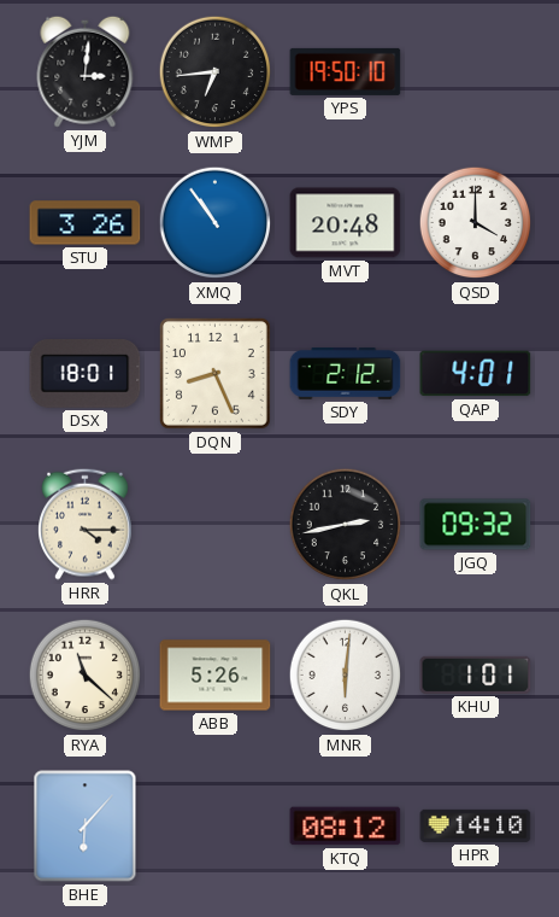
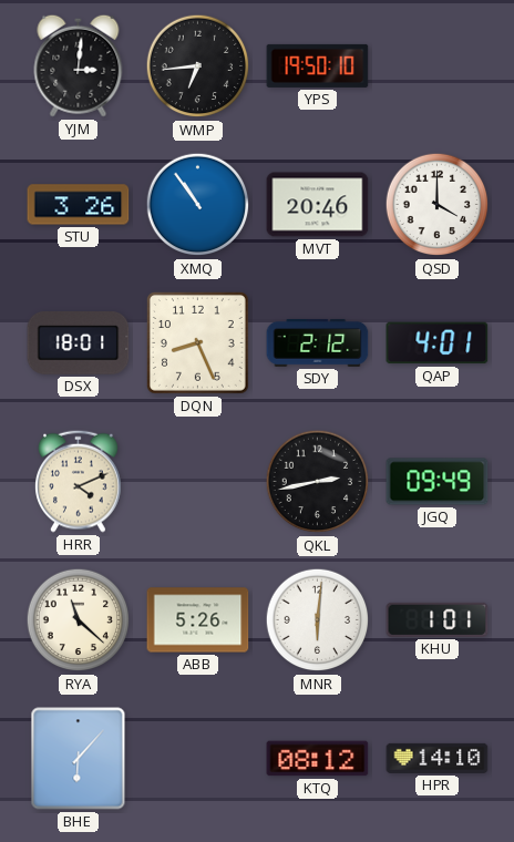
MVT: 20:48 -> 20:46
HRR: 4:15 -> 4:11
JGQ: 09:32 -> 09:49
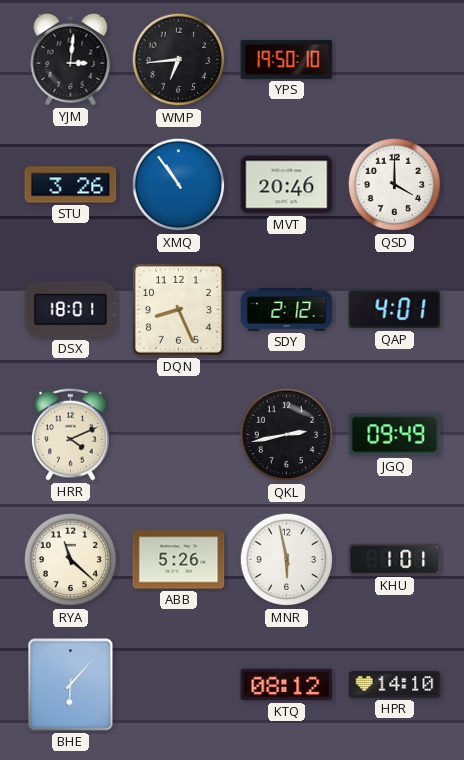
MNR: 6:01 -> 5:58
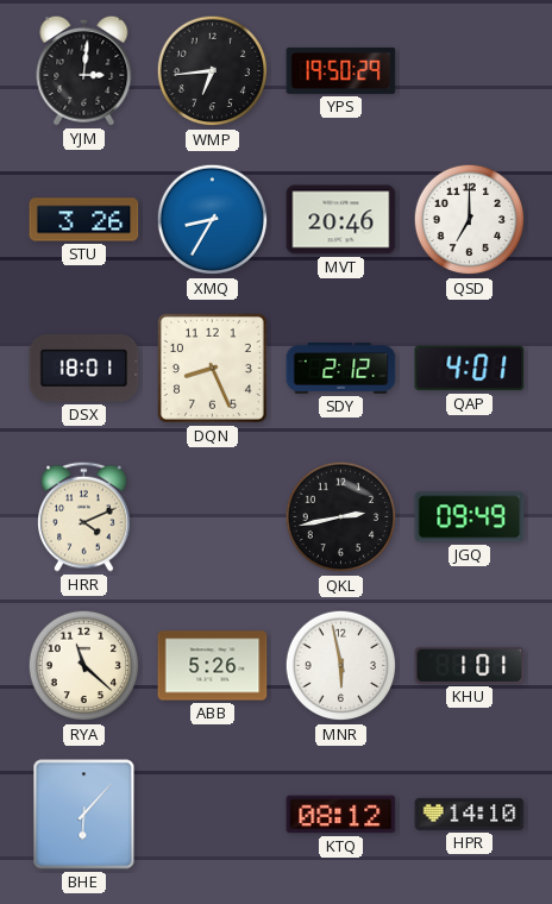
YPS: 19:50:10 -> 19:50:29
XMQ: 10:54 -> 8:35
QSD: 4:00 -> 7:00
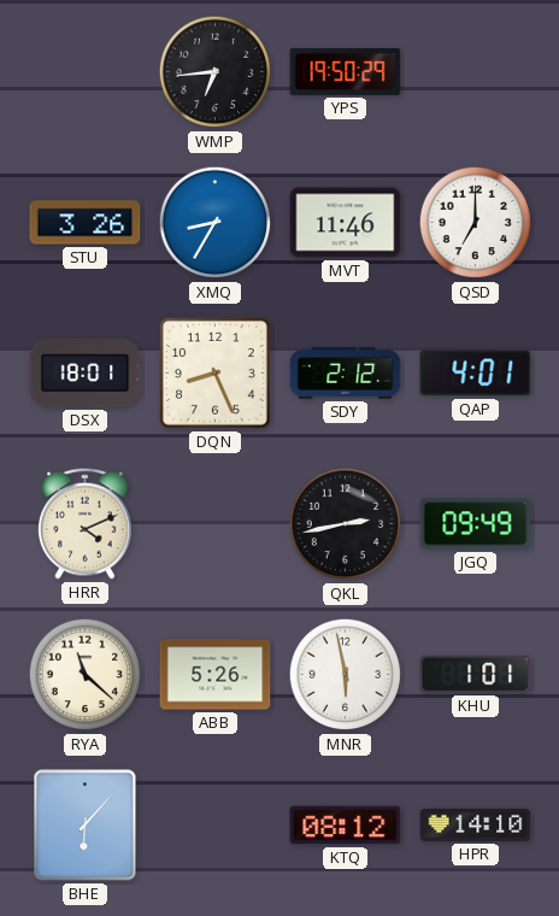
YJM: 3:01 -> none
MVT: 20:46 -> 11:46
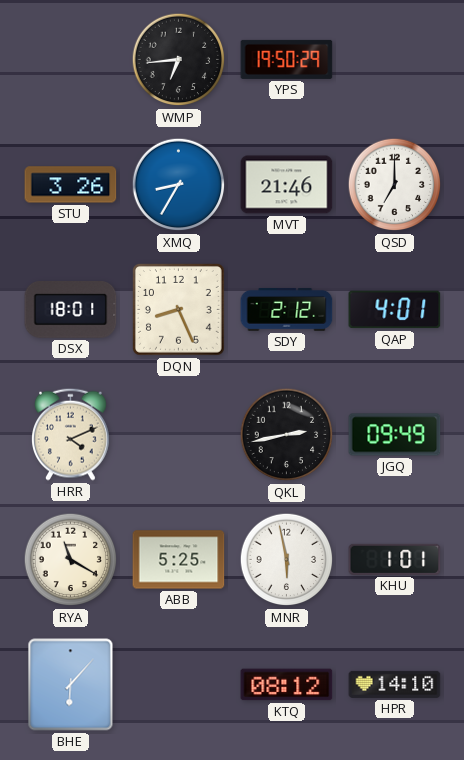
MVT: 11:46 -> 21:46
RYA: 11:22 -> 11:20
ABB: 5:26 -> 5:25
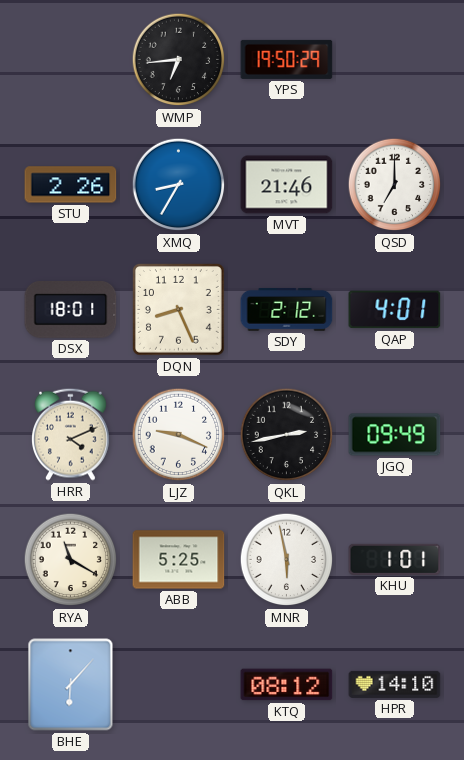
STU: 3:26 -> 2:26
LJZ: none -> 9:19
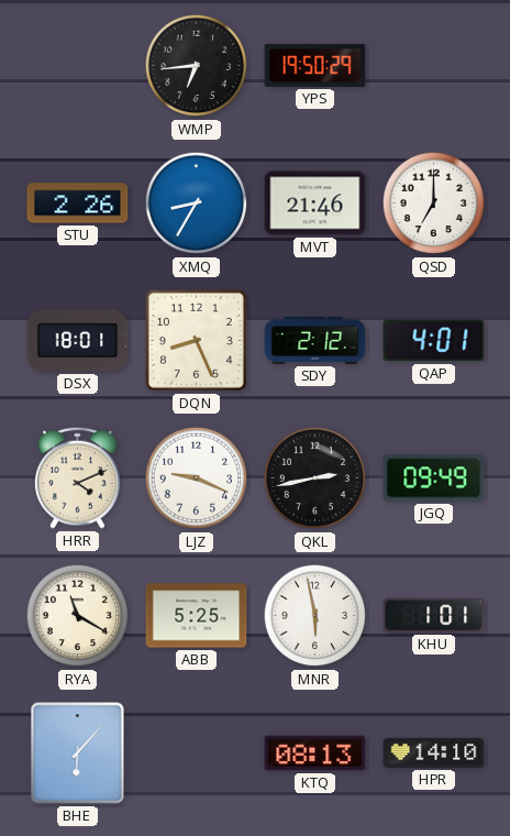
KTQ: 08:12 -> 08:13
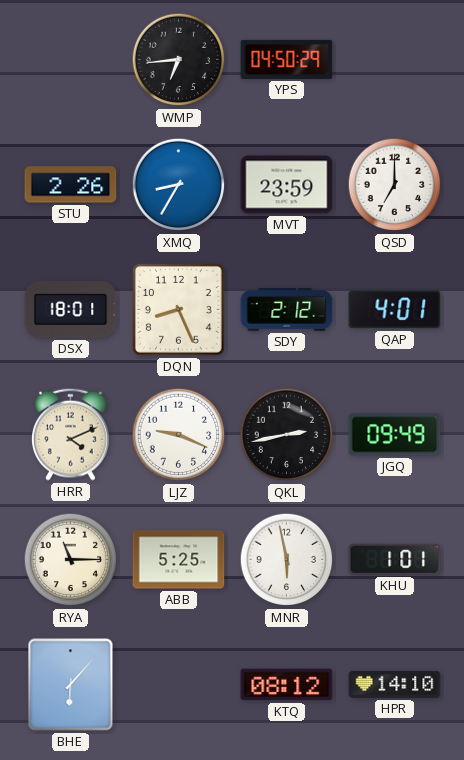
YPS: 19:50 -> 04:50
MVT: 21:46 -> 23:59
RYA: 11:20 -> 11:15
KTQ: 08:13 -> 08:12
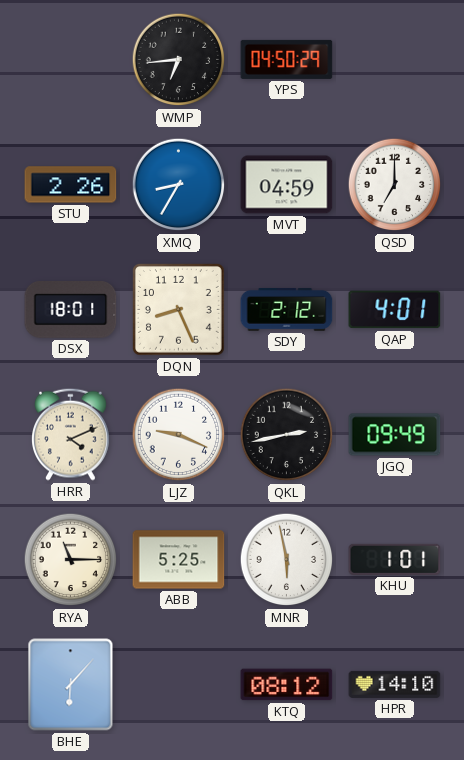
MVT: 23:59 -> 04:59
